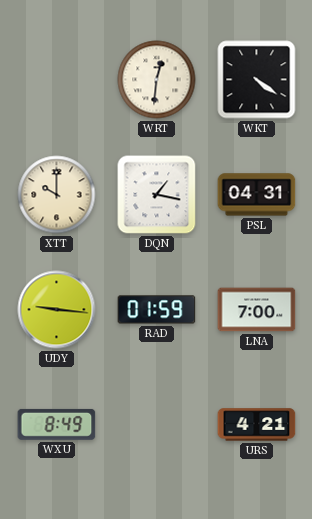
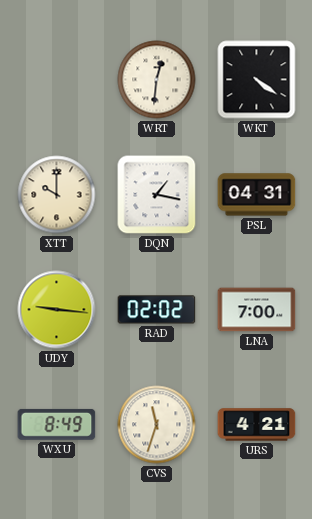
RAD: 01:59 -> 02:02
CVS: none -> 11:33
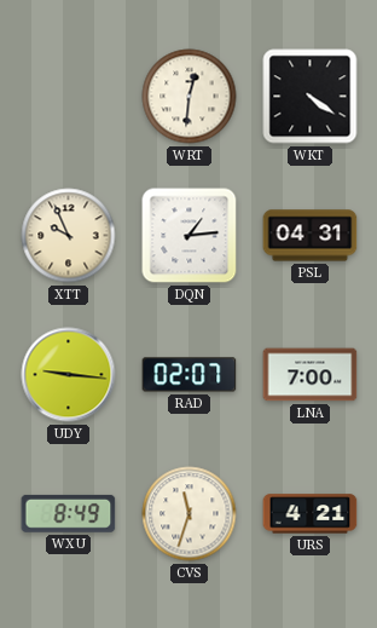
XTT: 10:00 -> 9:56
DQN: 1:17 -> 1:14
RAD: 02:02 -> 02:07
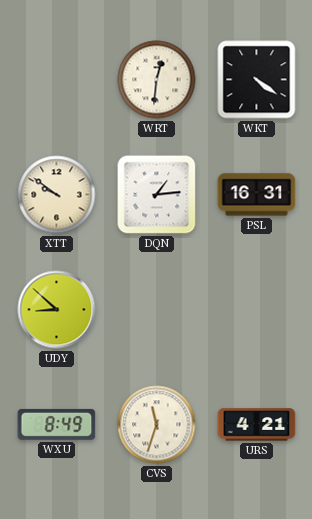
XTT: 9:56 -> 9:51
PSL: 04:31 -> 16:31
UDY: 9:16 -> 8:52
RAD: 02:07 -> none
LNA: 7:00 -> none
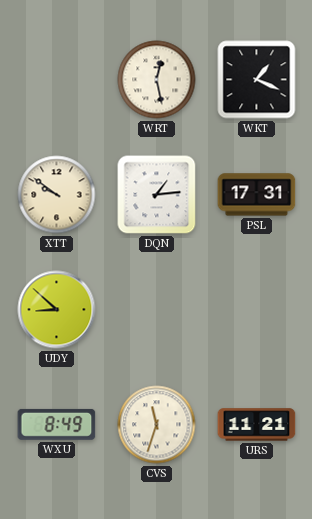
WRT: 12:31 -> 12:28
WKT: 4:21 -> 1:19
PSL: 16:31 -> 17:31
URS: 4:21 -> 11:21
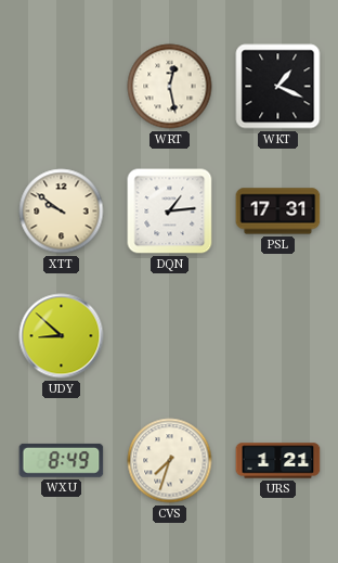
CVS: 11:33 -> 7:33
URS: 11:21 -> 1:21
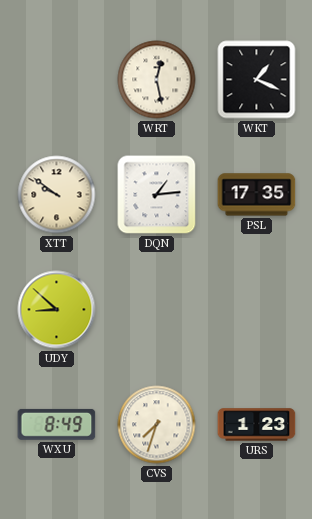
PSL: 17:31 -> 17:35
URS: 1:21 -> 1:23
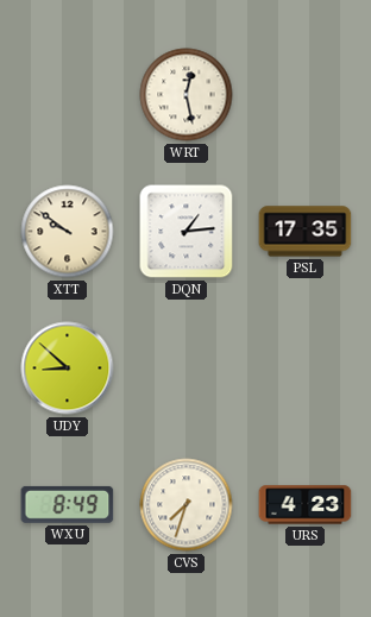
WKT: 1:19 -> none
URS: 1:23 -> 4:23
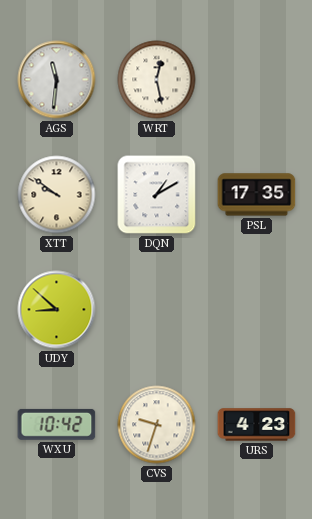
AGS: none -> 11:31
DQN: 1:14 -> 1:10
WXU: 8:49 -> 10:42
CVS: 7:33 -> 9:33
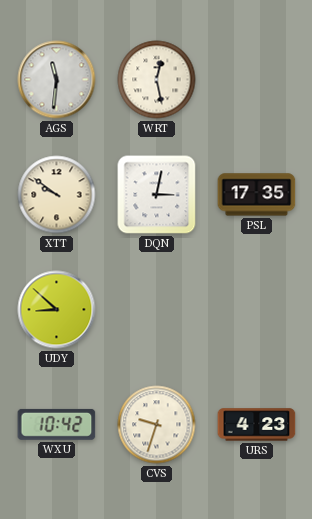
DQN: 1:10 -> 3:02
